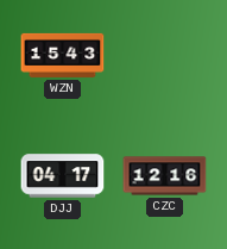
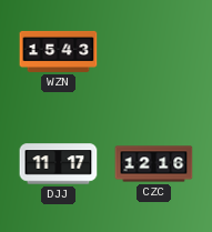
DJJ: 04:17 -> 11:17
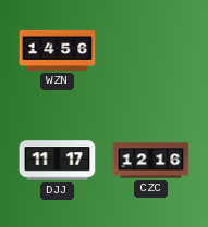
WZN: 15:43 -> 14:56
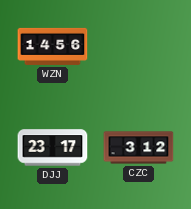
DJJ: 11:17 -> 23:17
CZC: 12:16 -> 3:12
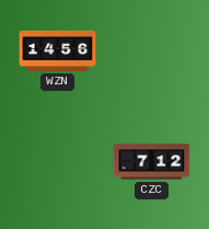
DJJ: 23:17 -> none
CZC: 3:12 -> 7:12
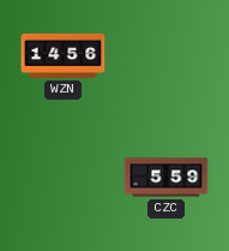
CZC: 7:12 -> 5:59
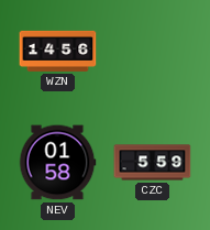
NEV: none -> 01:58
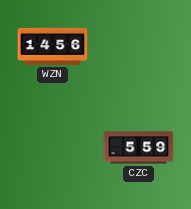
NEV: 01:58 -> none
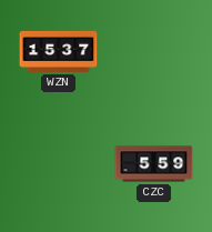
WZN: 14:56 -> 15:37
